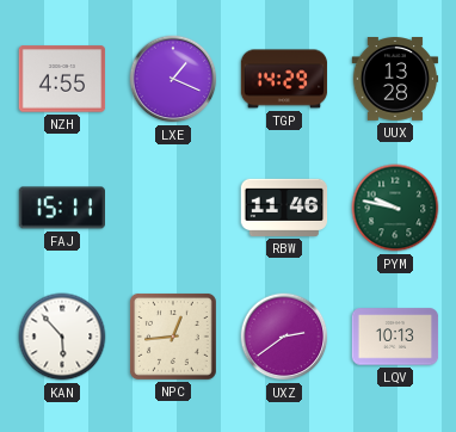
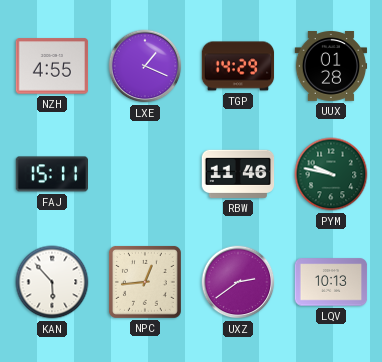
UUX: 13:28 -> 01:28
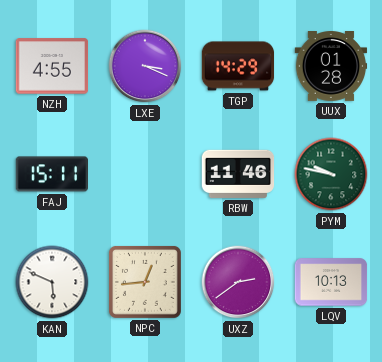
LXE: 1:19 -> 3:19
KAN: 5:53 -> 5:49
